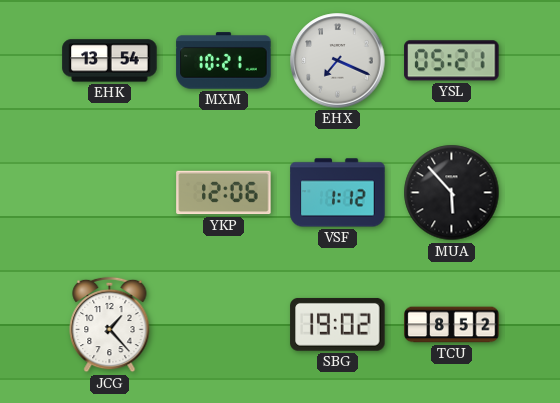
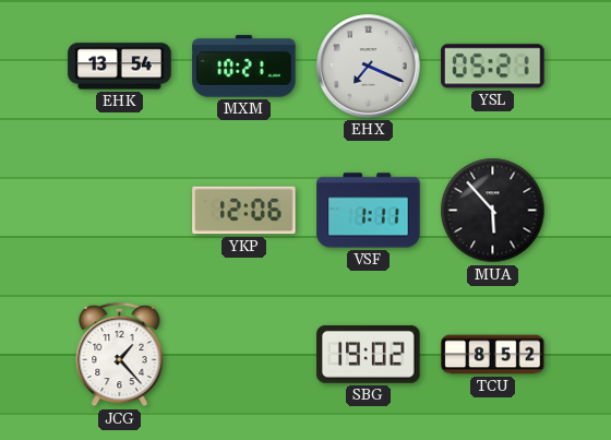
VSF: 1:12 -> 1:11
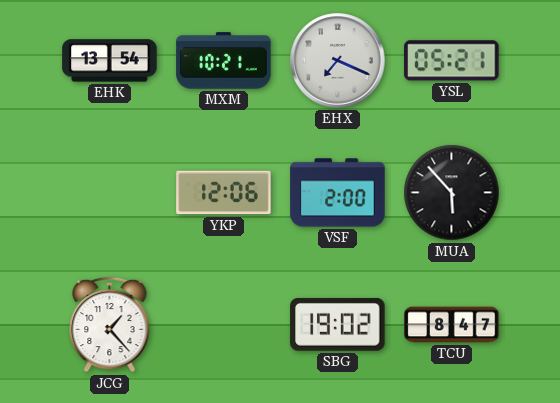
VSF: 1:11 -> 2:00
TCU: 8:52 -> 8:47
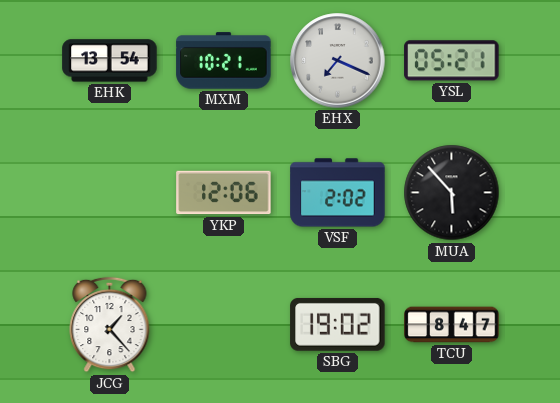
VSF: 2:00 -> 2:02
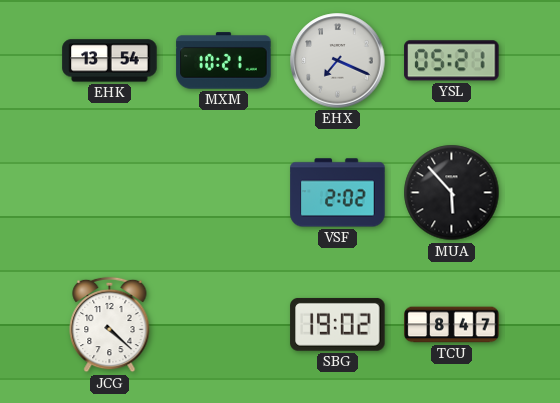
YKP: 12:06 -> none
JCG: 1:23 -> 4:22
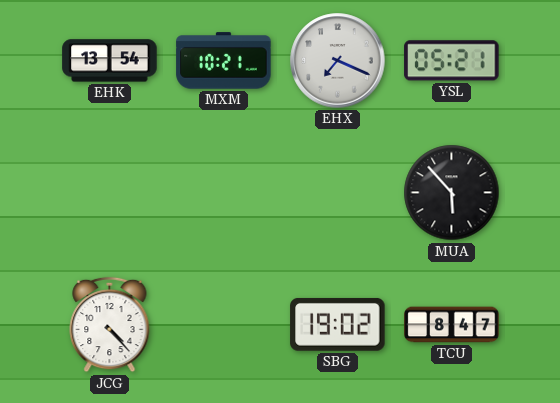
VSF: 2:02 -> none
JCG: 4:22 -> 4:23
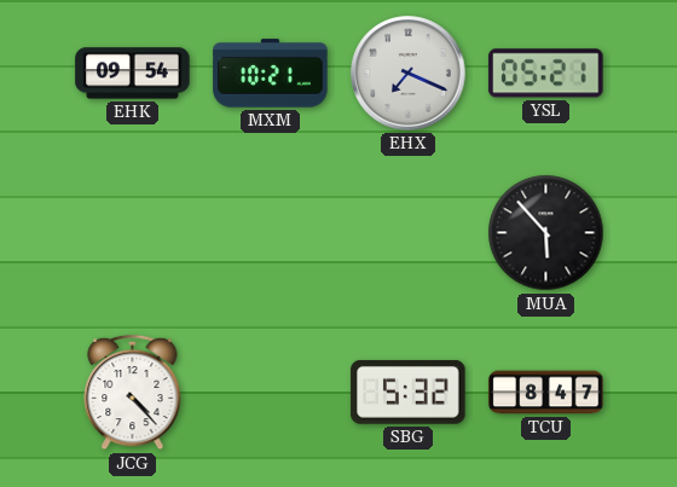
EHK: 13:54 -> 09:54
SBG: 19:02 -> 5:32
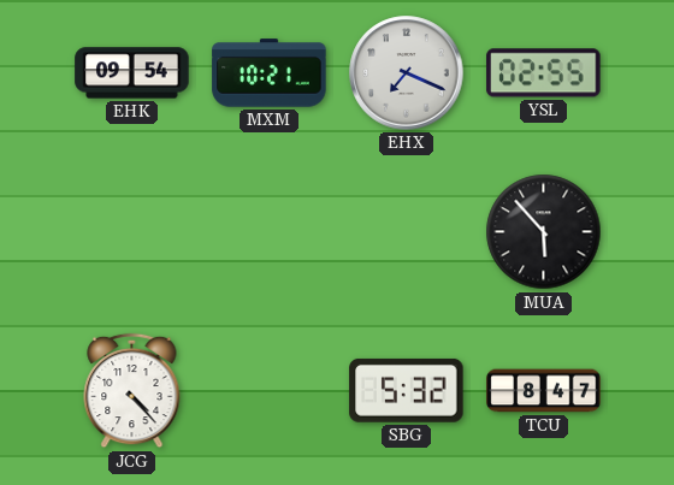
YSL: 05:21 -> 02:55
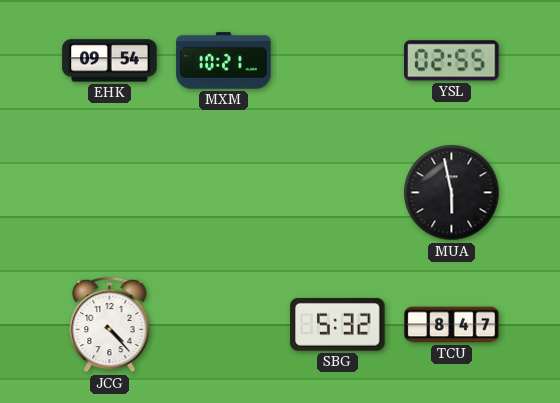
EHX: 7:19 -> none
MUA: 5:53 -> 5:58
